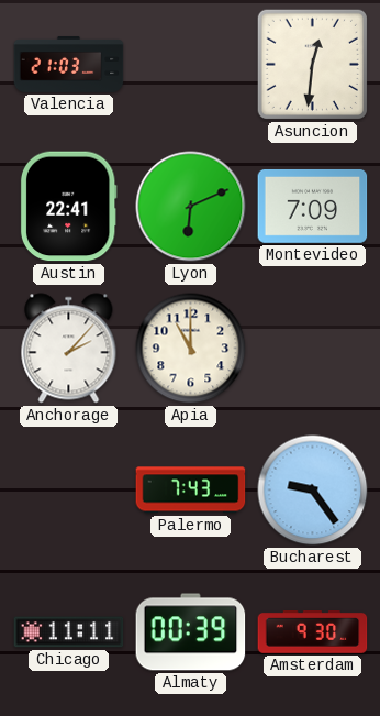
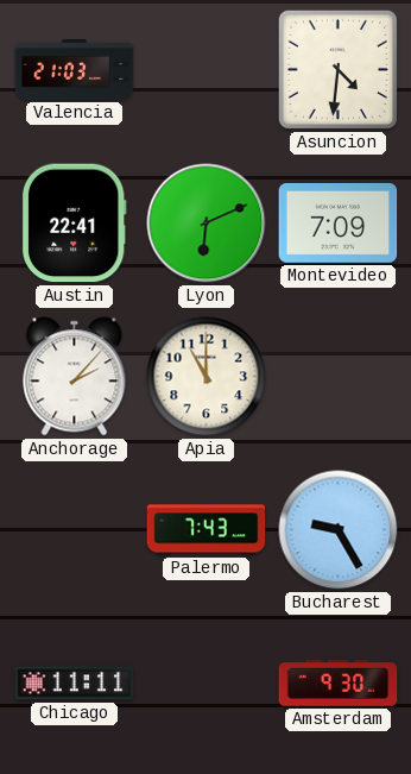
Asuncion: 12:31 -> 4:31
Bucharest: 9:24 -> 9:25
Almaty: 00:39 -> none
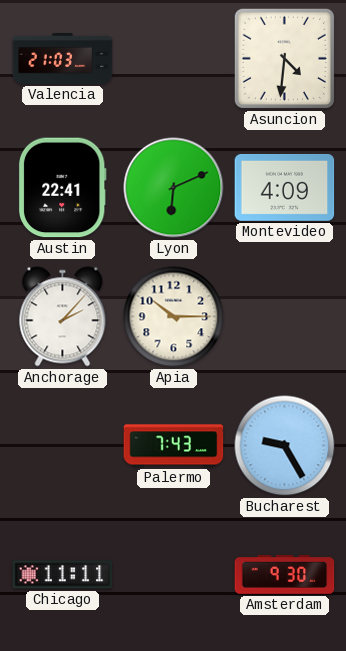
Montevideo: 7:09 -> 4:09
Apia: 11:00 -> 10:15
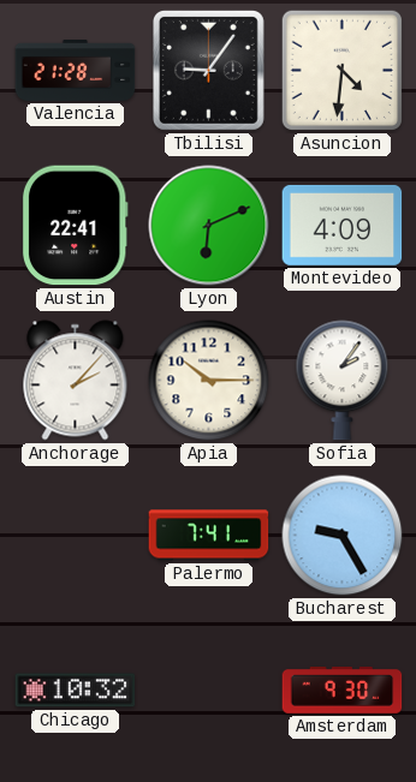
Valencia: 21:03 -> 21:28
Tbilisi: none -> 9:06
Sofia: none -> 2:06
Palermo: 7:43 -> 7:41
Chicago: 11:11 -> 10:32
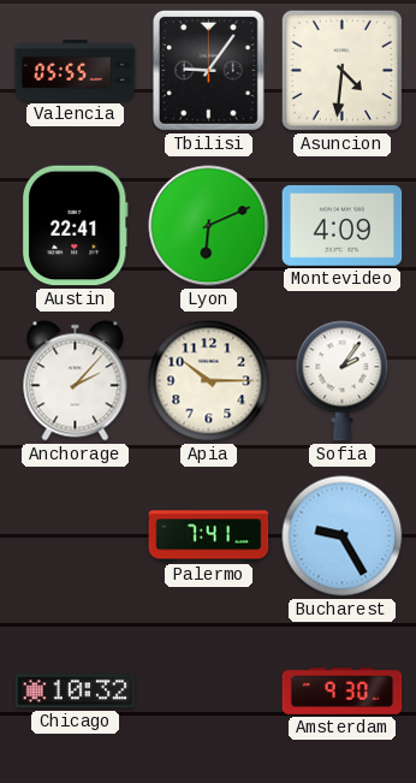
Valencia: 21:28 -> 05:55
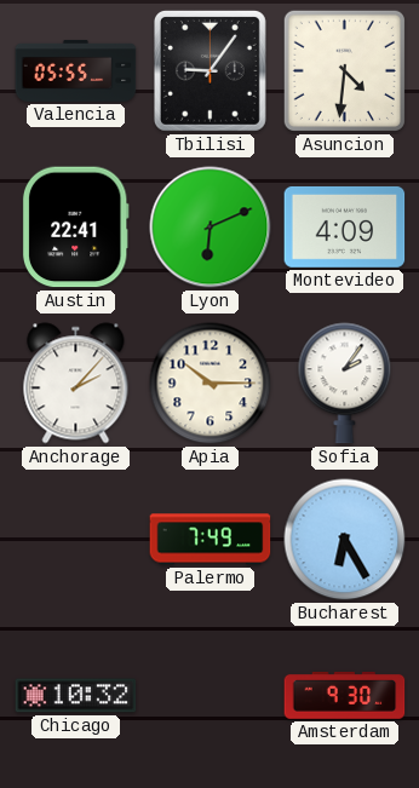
Palermo: 7:41 -> 7:49
Bucharest: 9:25 -> 6:25
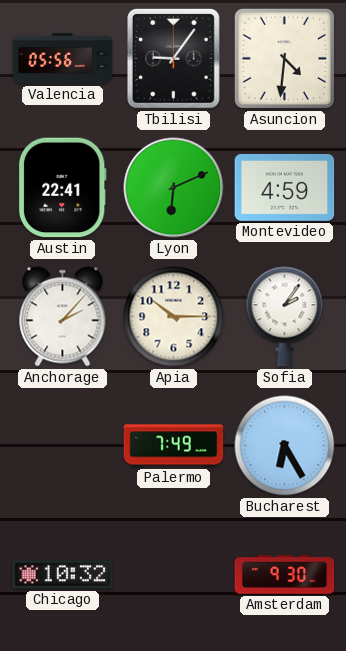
Valencia: 05:55 -> 05:56
Montevideo: 4:09 -> 4:59
